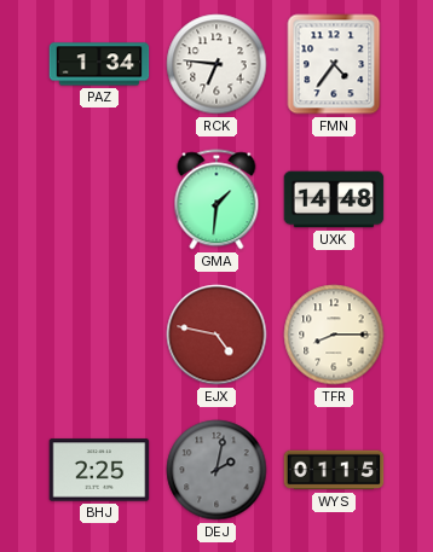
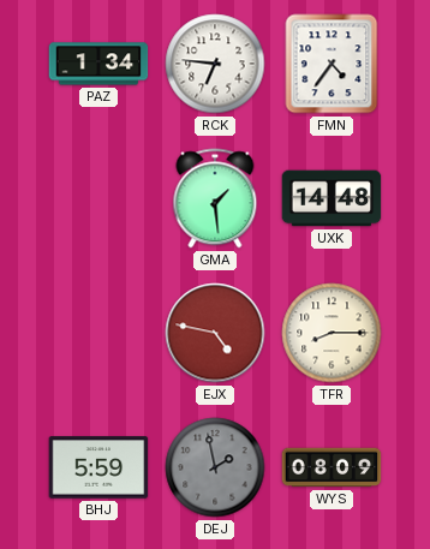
GMA: 1:31 -> 1:29
BHJ: 2:25 -> 5:59
DEJ: 2:02 -> 1:58
WYS: 01:15 -> 08:09
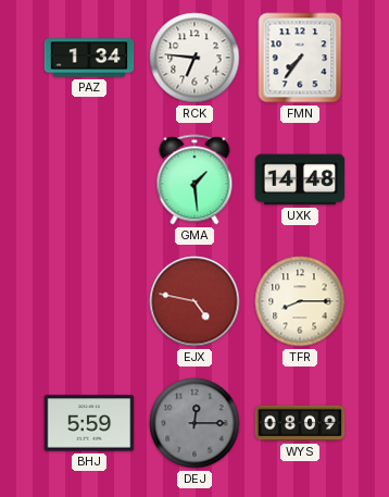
FMN: 4:36 -> 7:36
DEJ: 1:58 -> 12:15
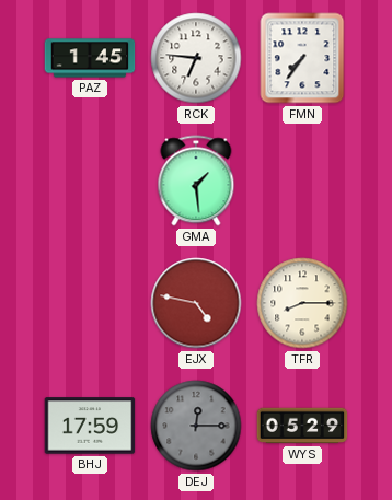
PAZ: 1:34 -> 1:45
UXK: 14:48 -> none
BHJ: 5:59 -> 17:59
WYS: 08:09 -> 05:29
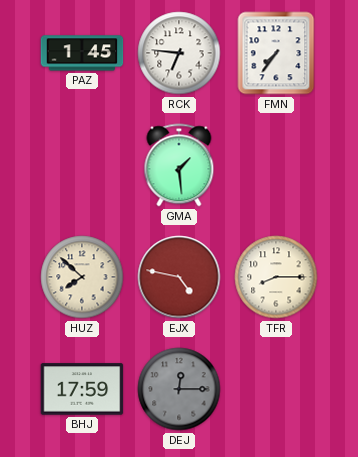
HUZ: none -> 7:52
WYS: 05:29 -> none
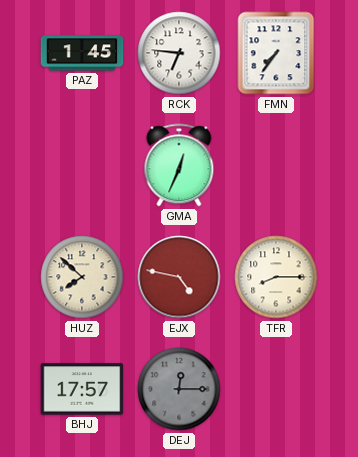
GMA: 1:29 -> 12:34
BHJ: 17:59 -> 17:57
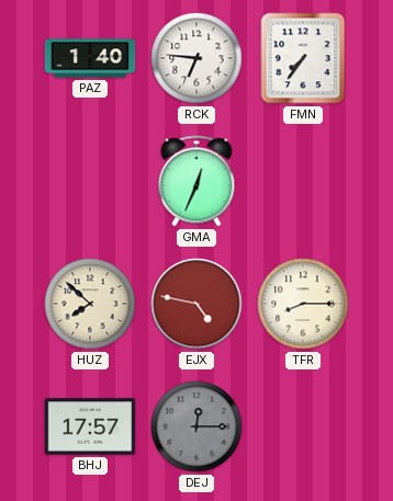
PAZ: 1:45 -> 1:40
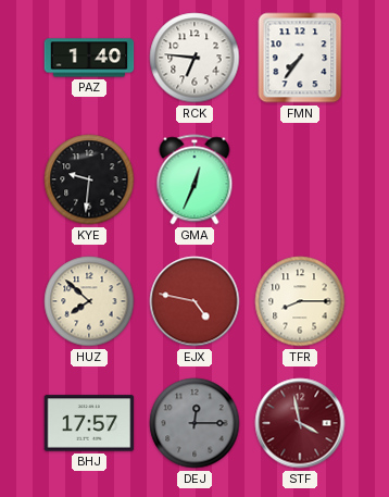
KYE: none -> 9:31
STF: none -> 3:58
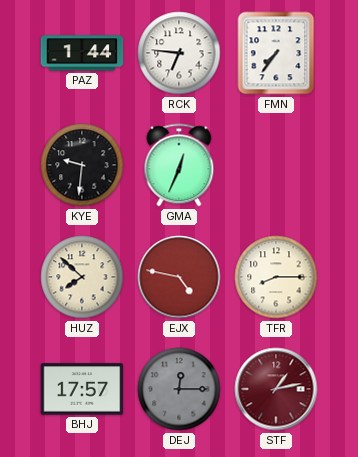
PAZ: 1:40 -> 1:44
STF: 3:58 -> 1:13
